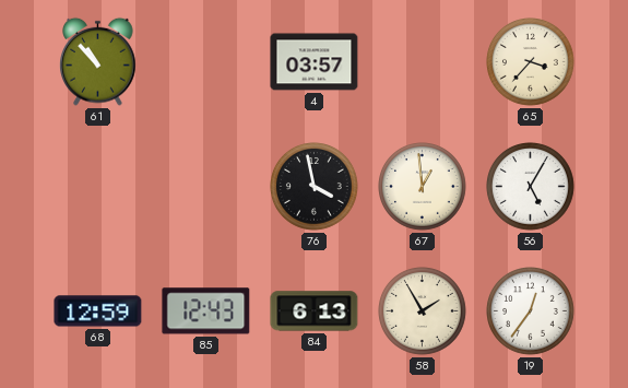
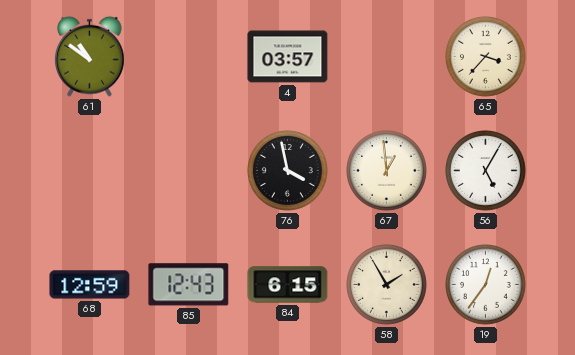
61: 10:53 -> 10:51
84: 6:13 -> 6:15
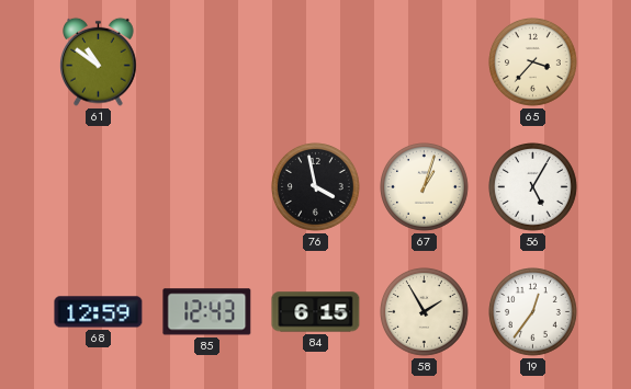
4: 03:57 -> none
67: 12:59 -> 1:03
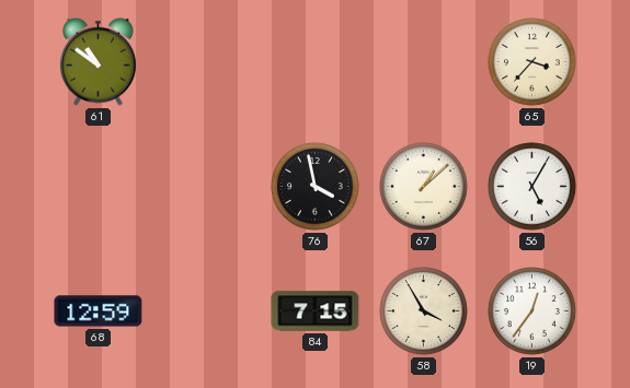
67: 1:03 -> 1:08
85: 12:43 -> none
84: 6:15 -> 7:15
58: 1:55 -> 3:55
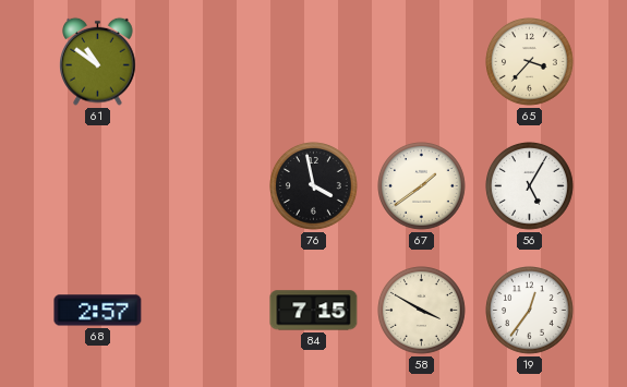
67: 1:08 -> 1:39
68: 12:59 -> 2:57
58: 3:55 -> 3:50
